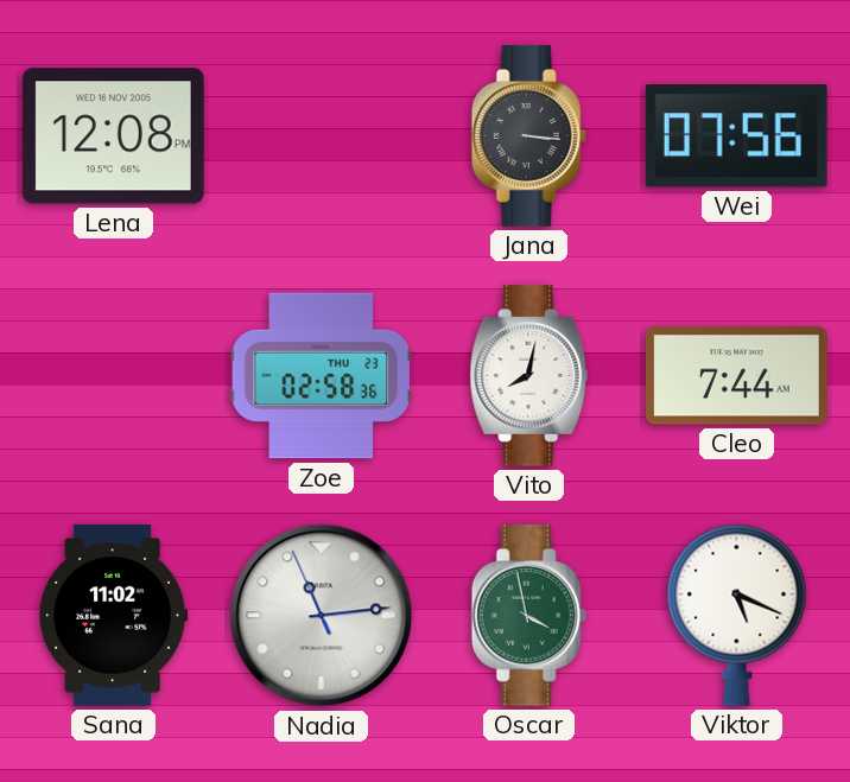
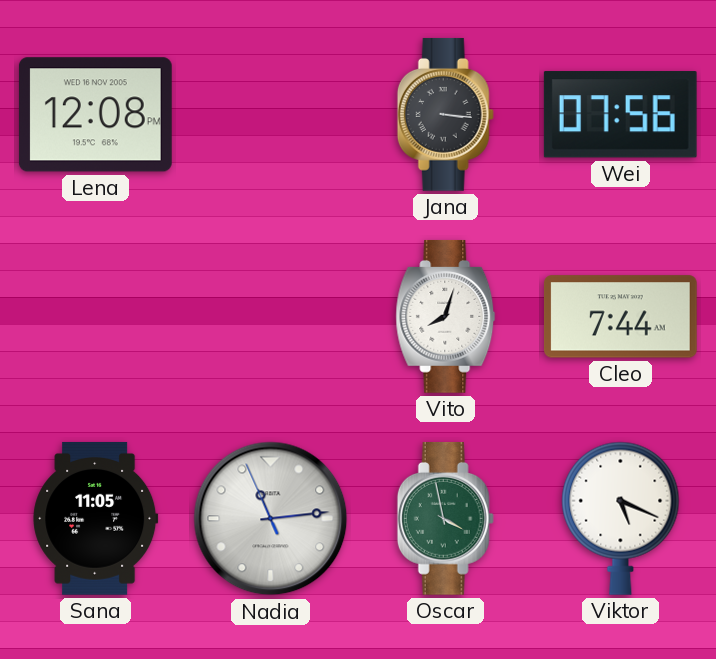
Zoe: 02:58 -> none
Vito: 8:02 -> 8:03
Sana: 11:02 -> 11:05
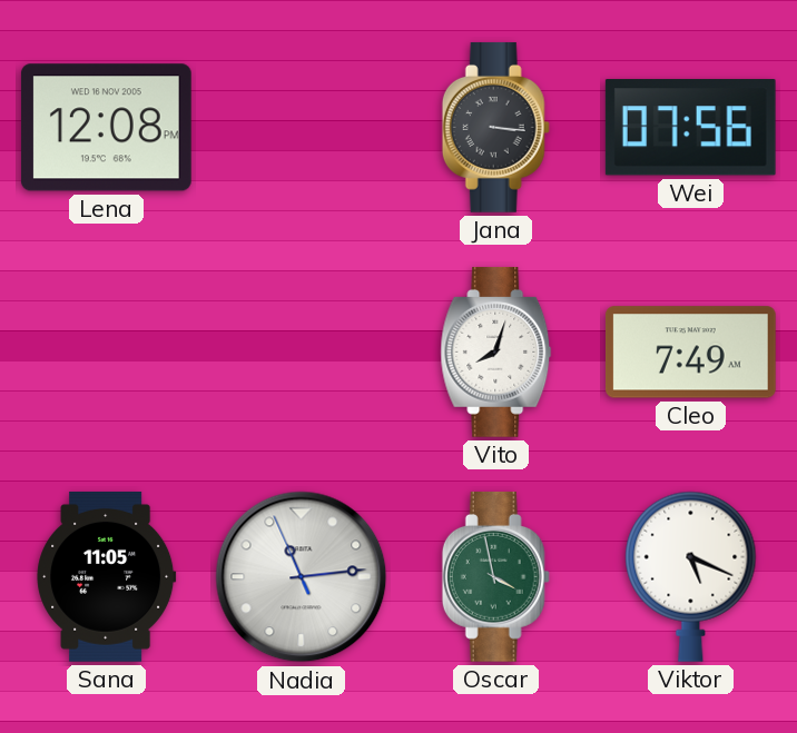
Cleo: 7:44 -> 7:49
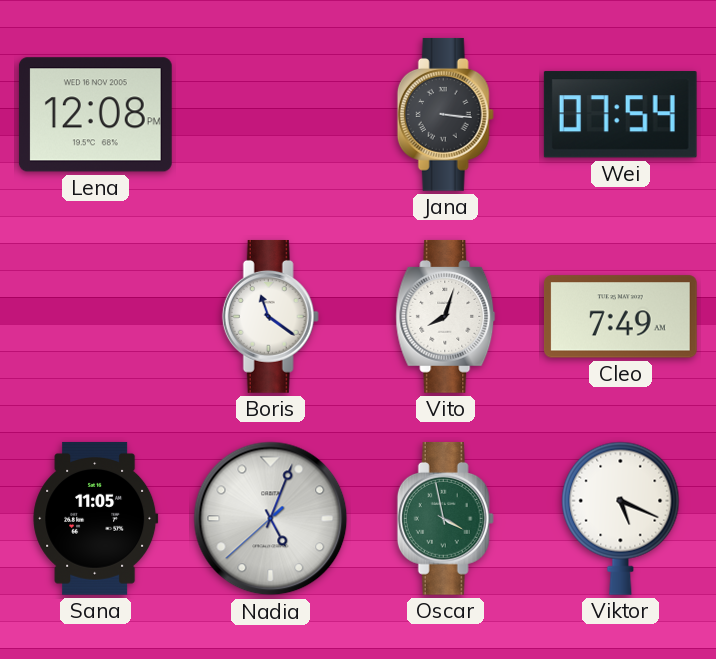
Wei: 07:56 -> 07:54
Boris: none -> 11:21
Nadia: 11:13 -> 5:03
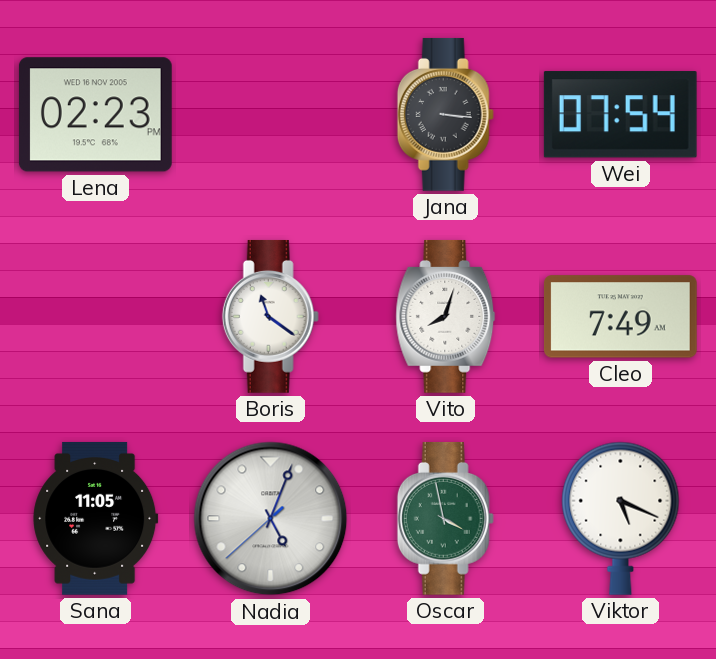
Lena: 12:08 -> 02:23
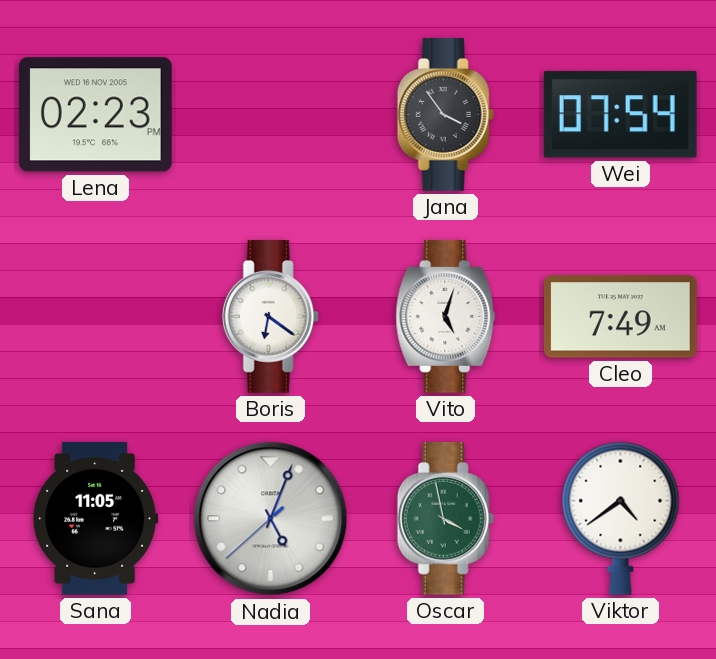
Jana: 3:16 -> 3:54
Boris: 11:21 -> 6:21
Vito: 8:03 -> 5:03
Viktor: 5:19 -> 4:39
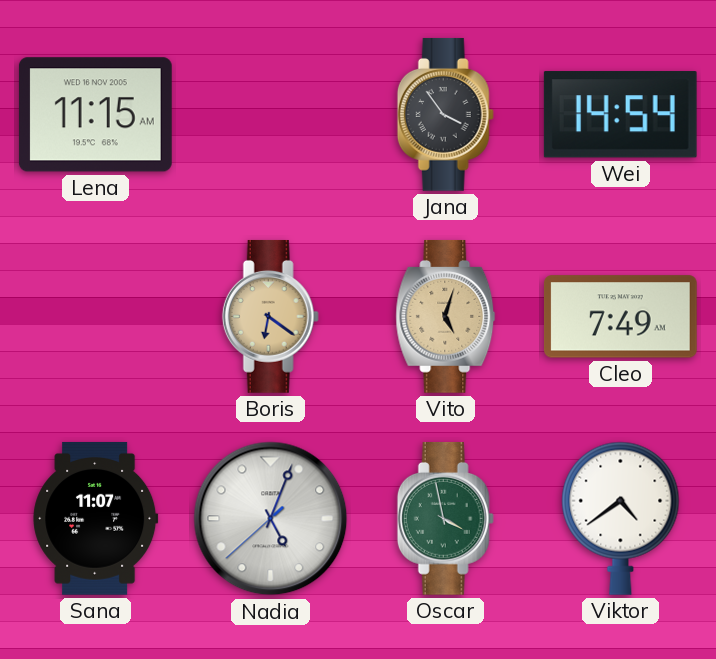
Lena: 02:23 -> 11:15
Wei: 07:54 -> 14:54
Boris dial: white -> champagne
Vito dial: white -> champagne
Sana: 11:05 -> 11:07
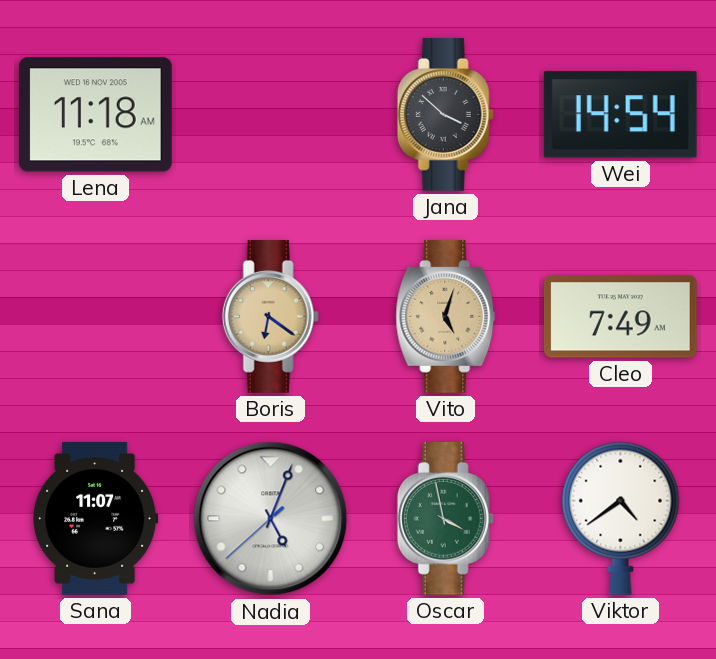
Lena: 11:15 -> 11:18
Jana: 3:54 -> 3:52
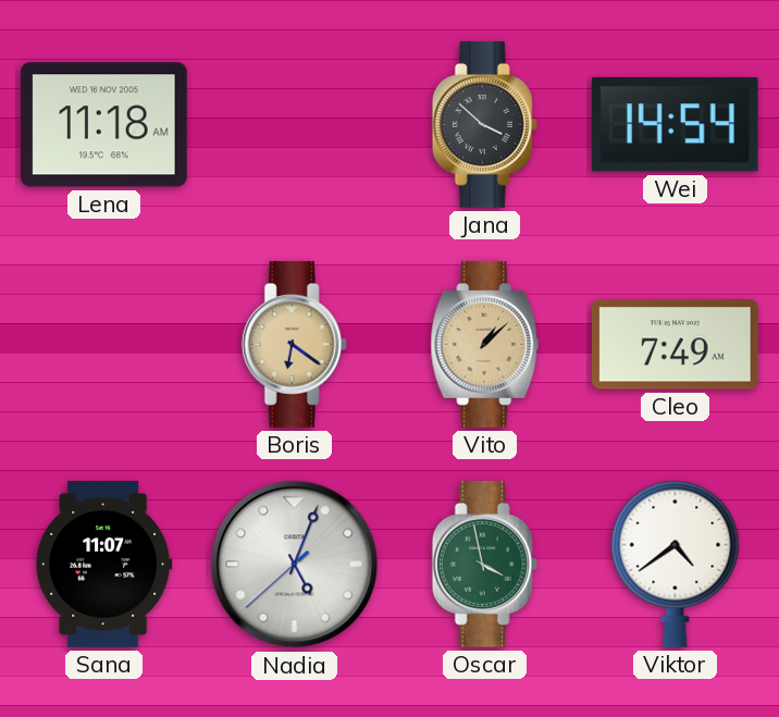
Vito: 5:03 -> 1:08
